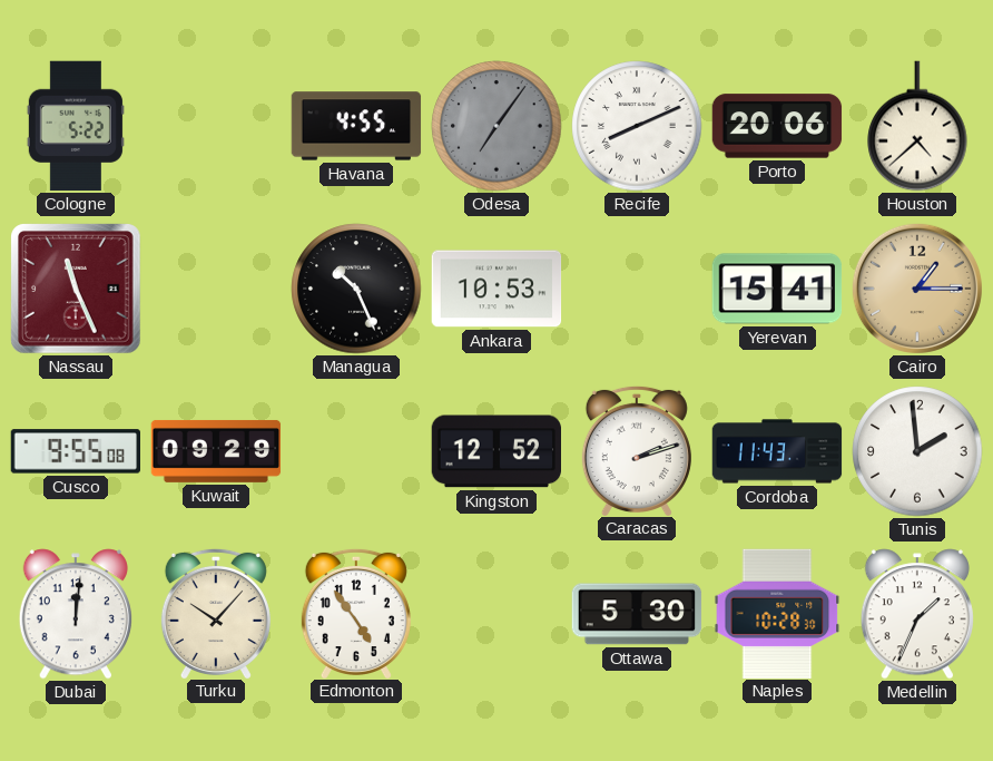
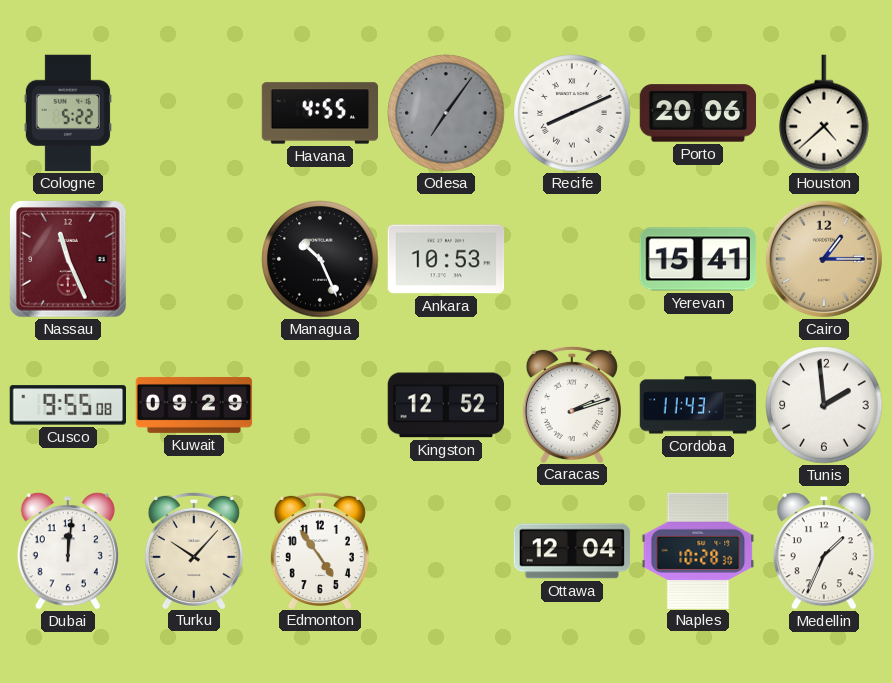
Ottawa: 5:30 -> 12:04
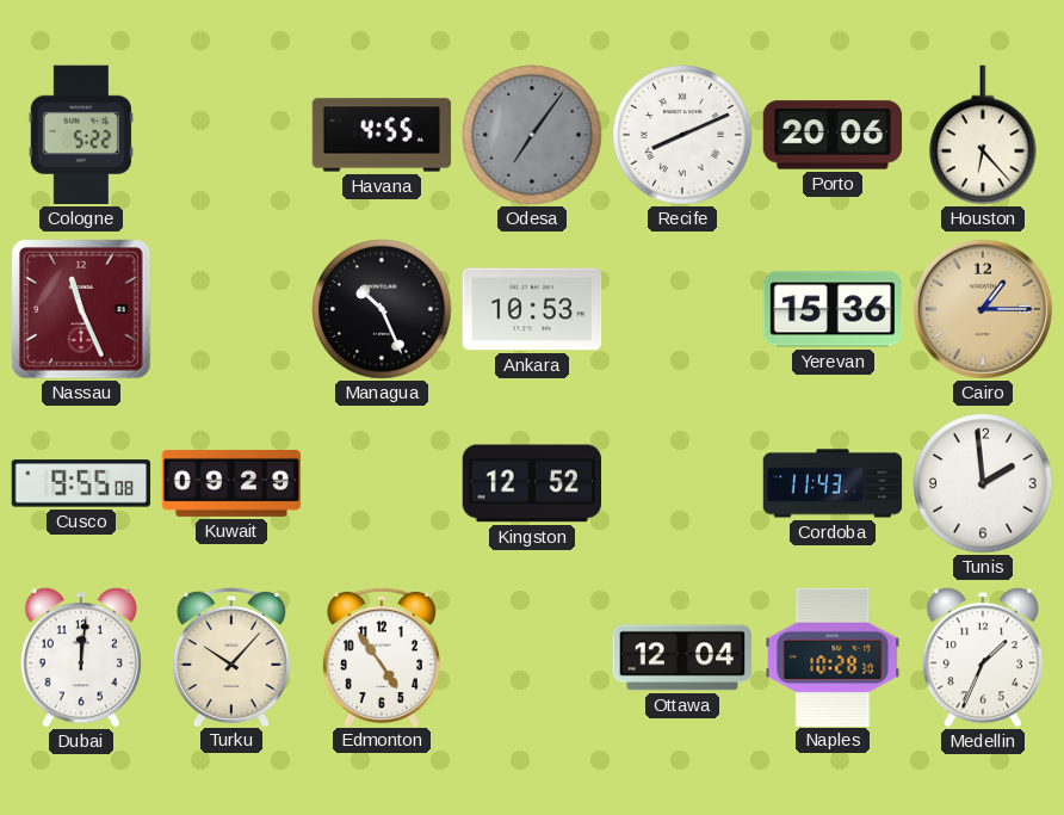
Houston: 4:38 -> 6:23
Yerevan: 15:41 -> 15:36
Caracas: 2:12 -> none
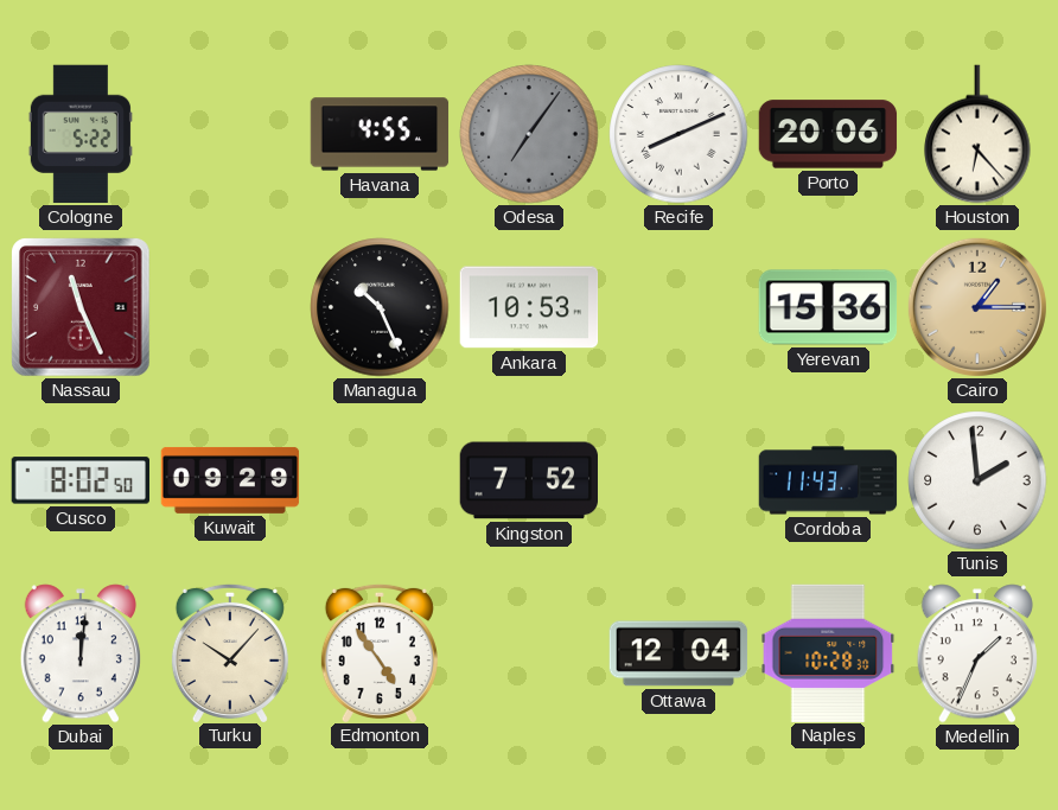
Cusco: 9:55 -> 8:02
Kingston: 12:52 -> 7:52
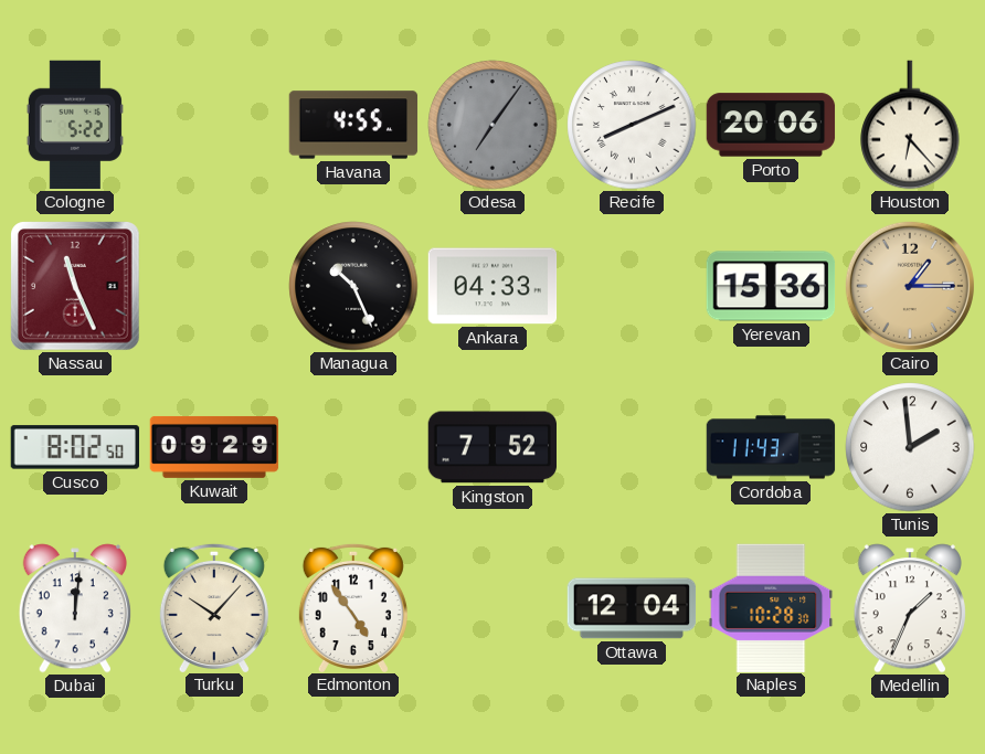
Ankara: 10:53 -> 04:33
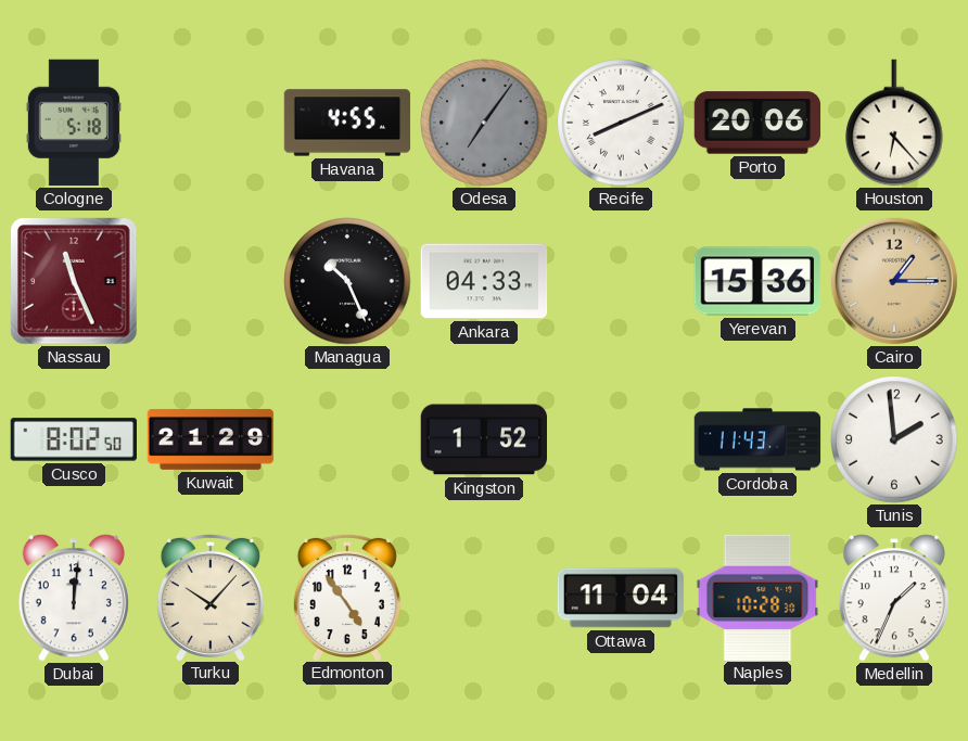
Cologne: 5:22 -> 5:18
Kuwait: 09:29 -> 21:29
Kingston: 7:52 -> 1:52
Ottawa: 12:04 -> 11:04
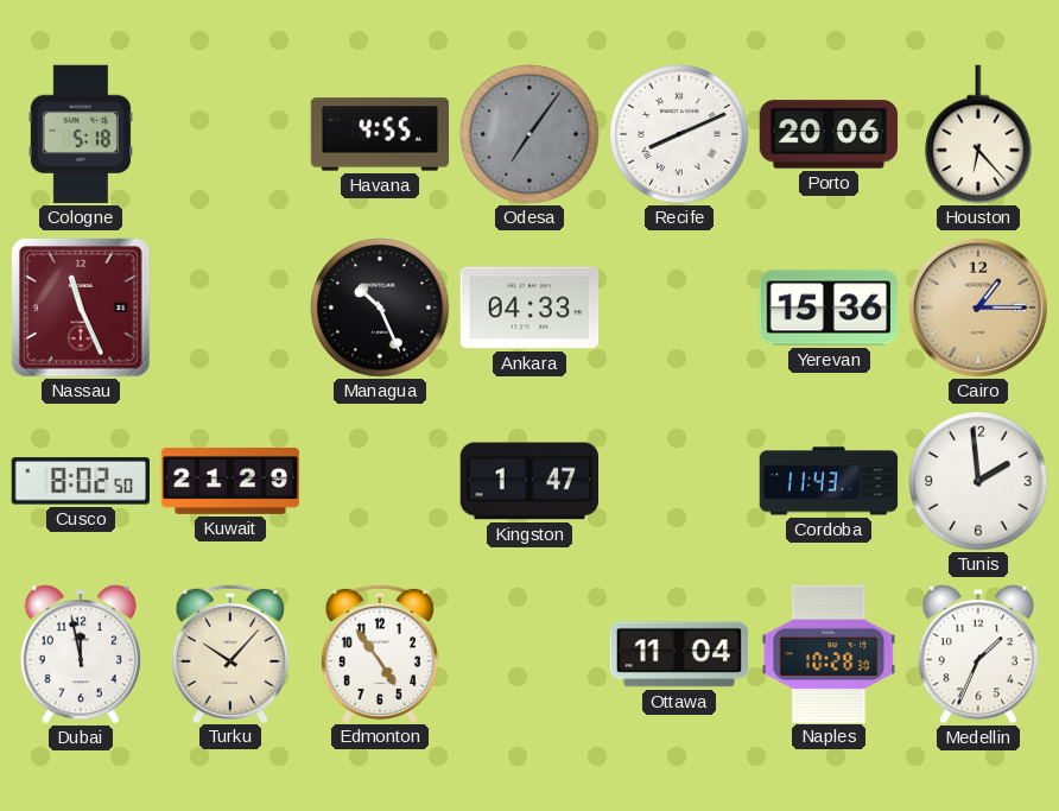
Kingston: 1:52 -> 1:47
Dubai: 12:01 -> 11:58
